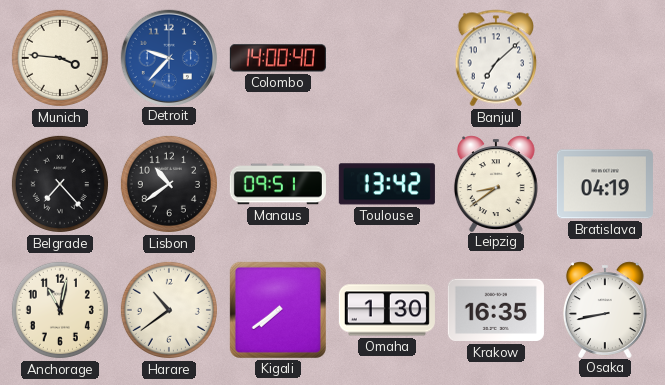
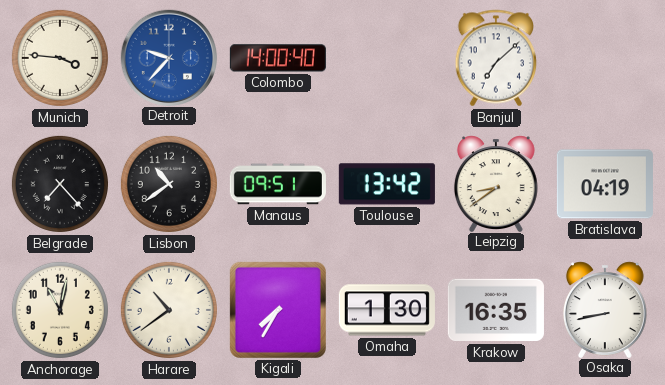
Kigali: 7:39 -> 7:35
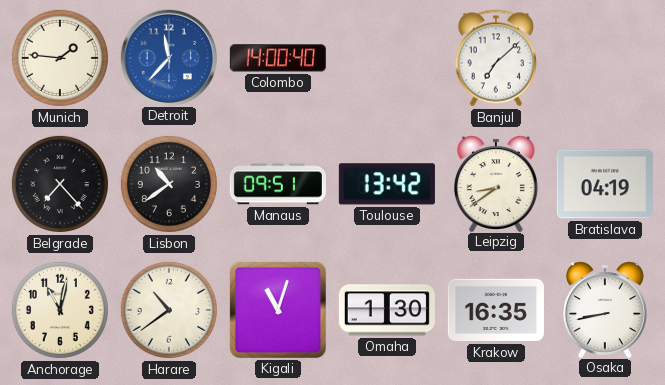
Munich: 3:46 -> 1:46
Detroit: 9:37 -> 11:37
Kigali: 7:35 -> 11:03
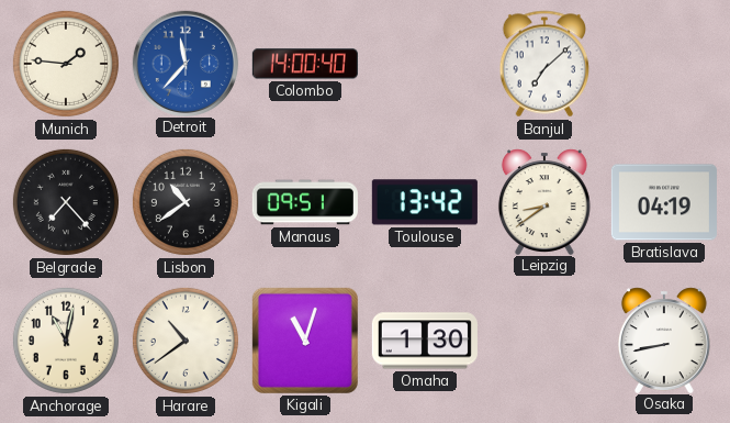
Krakow: 16:35 -> none
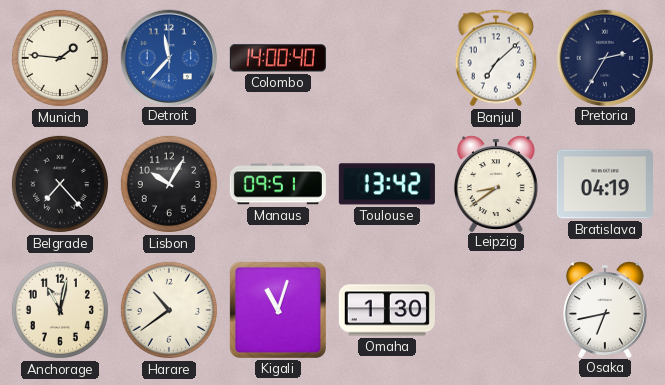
Pretoria: none -> 2:35
Lisbon: 10:39 -> 10:05
Osaka: 8:43 -> 6:43
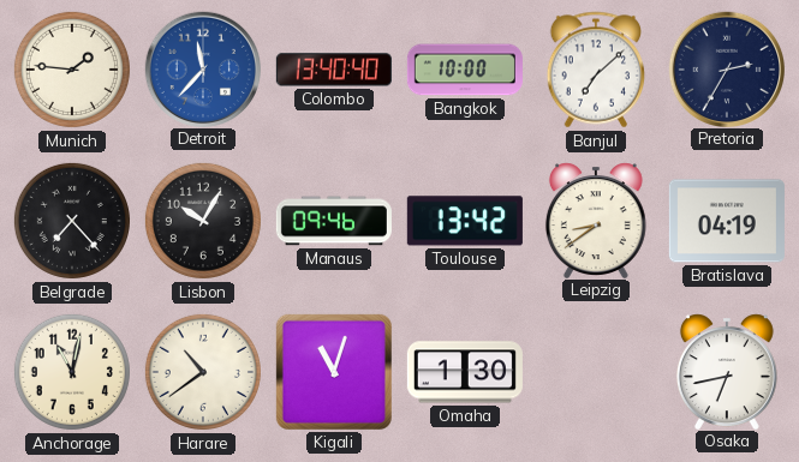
Colombo: 14:00 -> 13:40
Bangkok: none -> 10:00
Manaus: 09:51 -> 09:46
